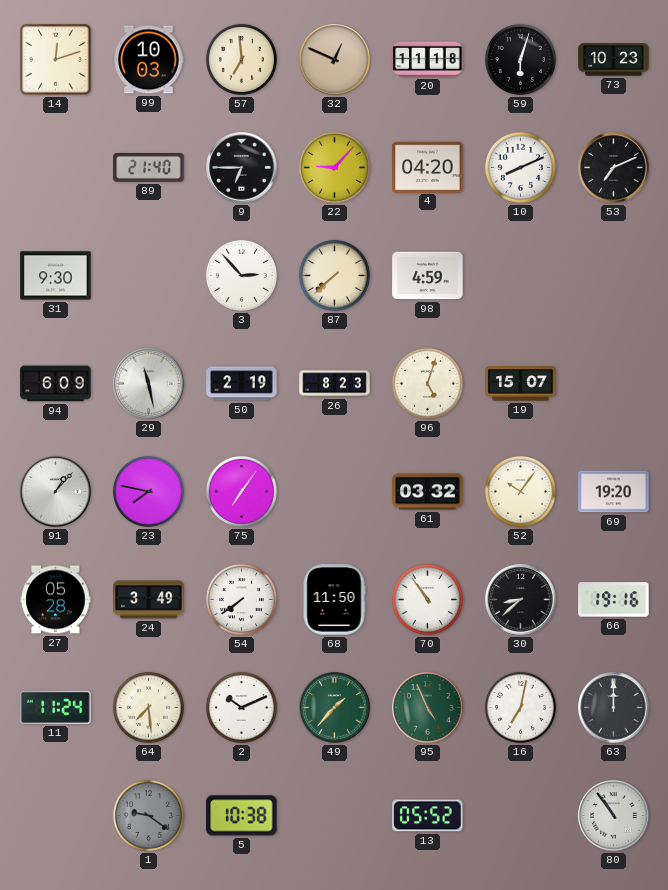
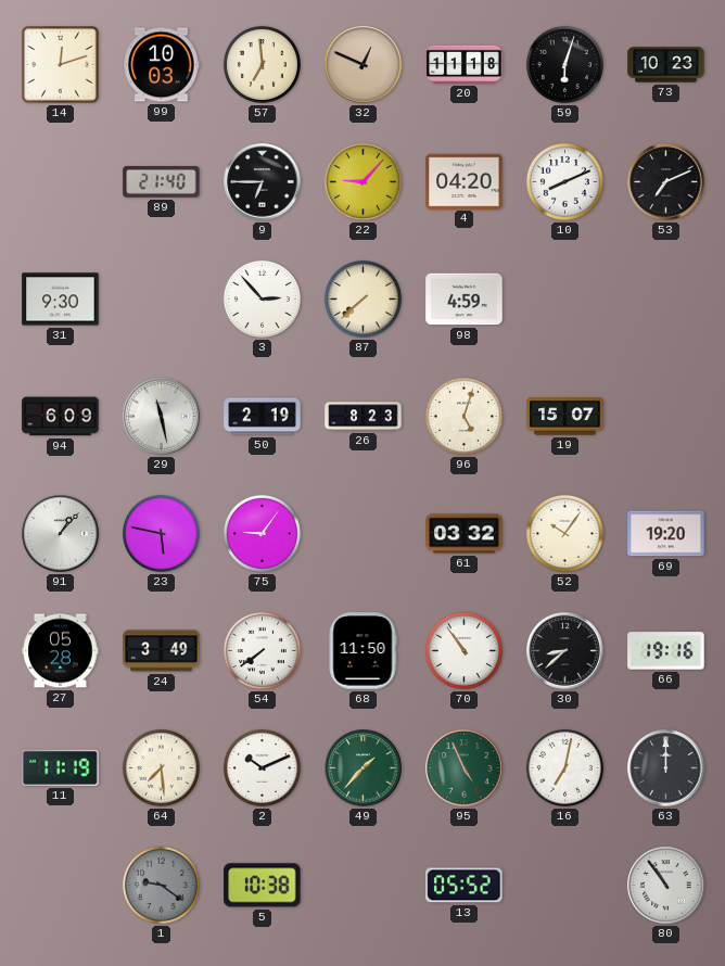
23: 7:47 -> 5:47
75: 7:06 -> 9:06
11: 11:24 -> 11:19
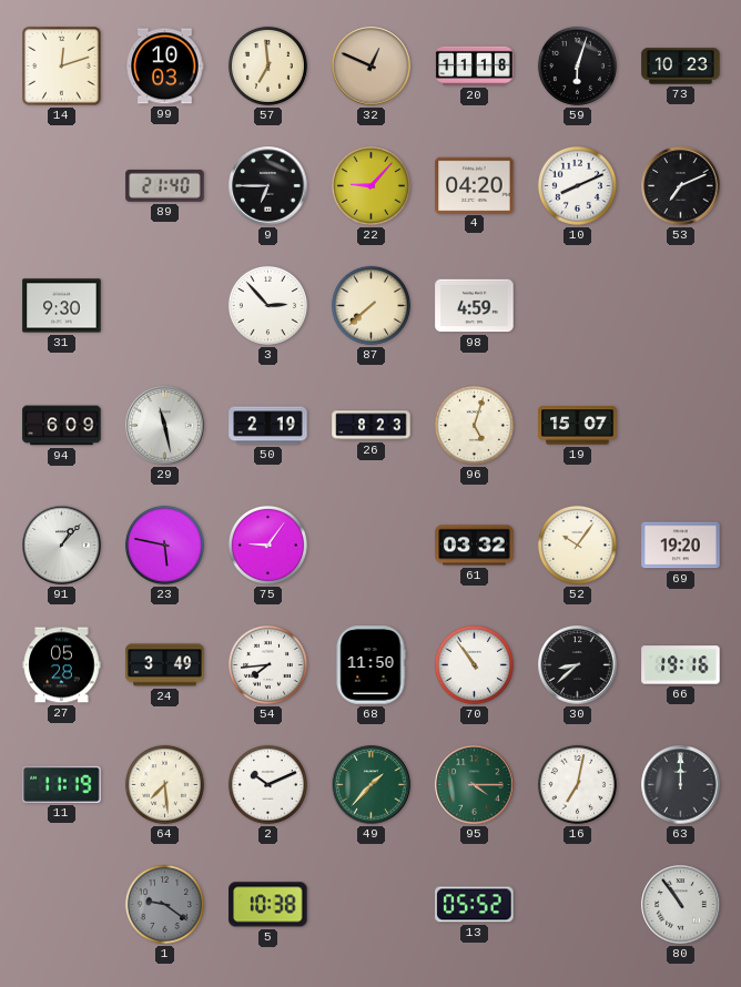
54: 7:39 -> 7:44
95: 4:56 -> 4:15
